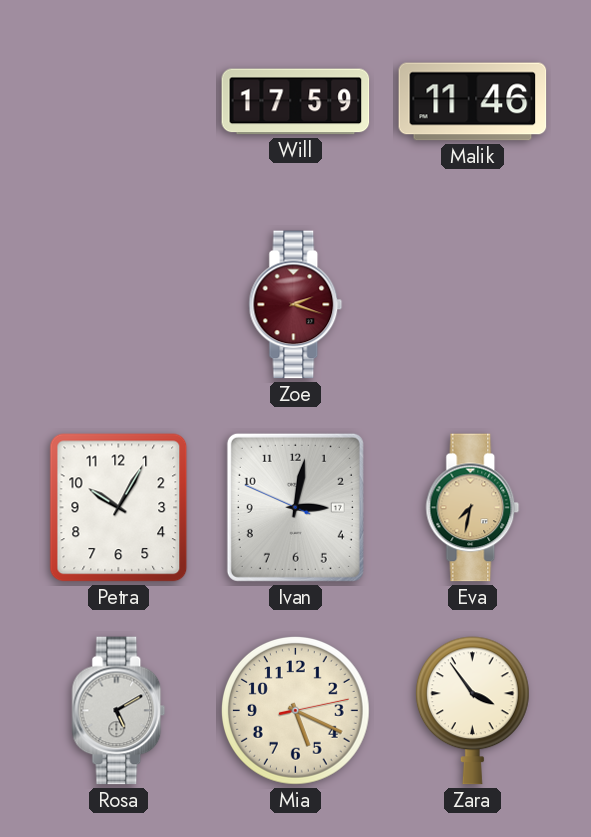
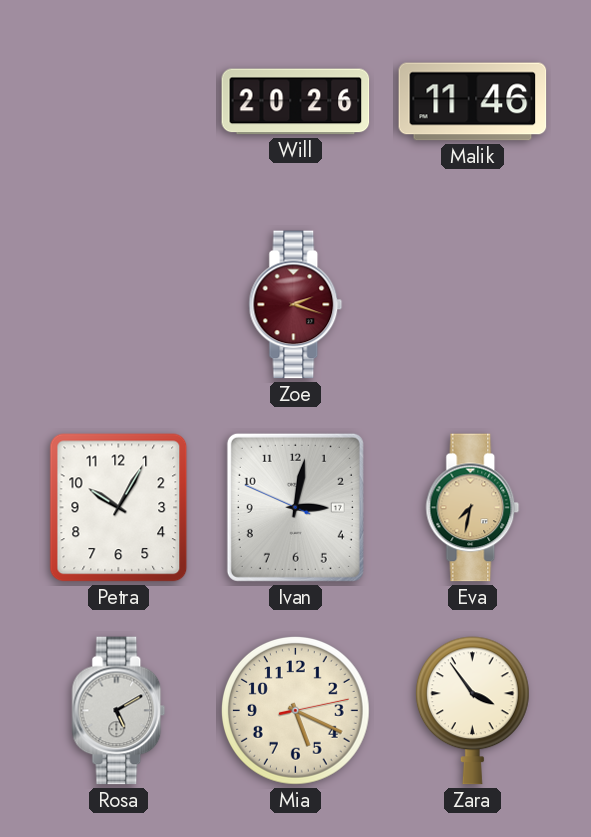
Will: 17:59 -> 20:26
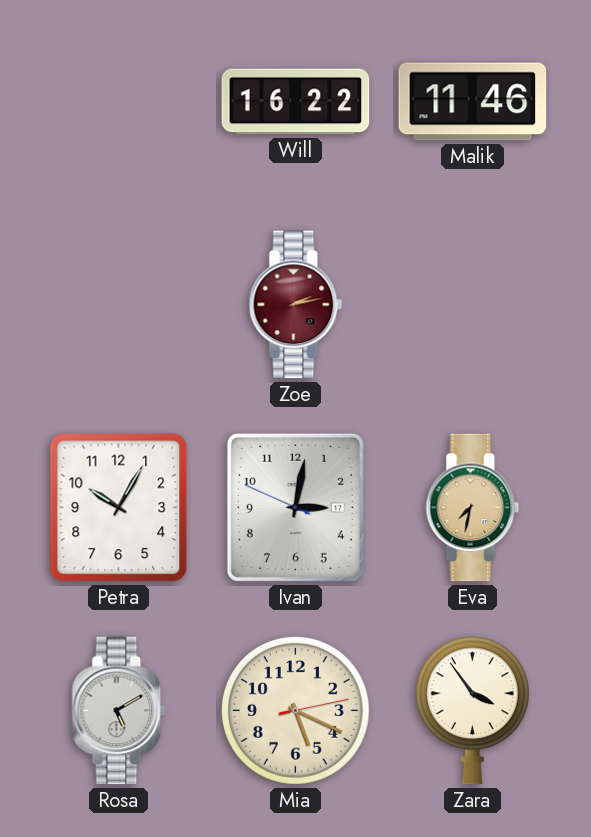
Will: 20:26 -> 16:22
Zoe: 2:18 -> 2:13
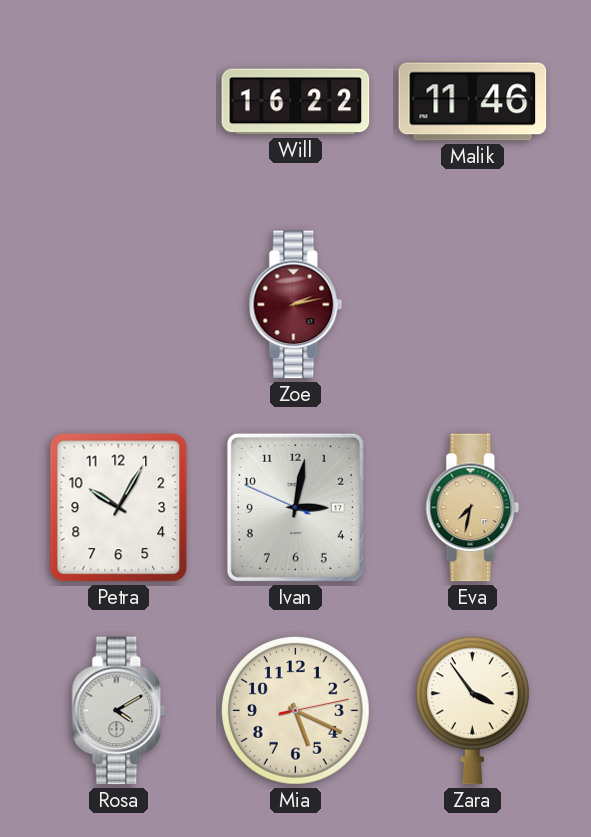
Rosa: 5:10 -> 4:10
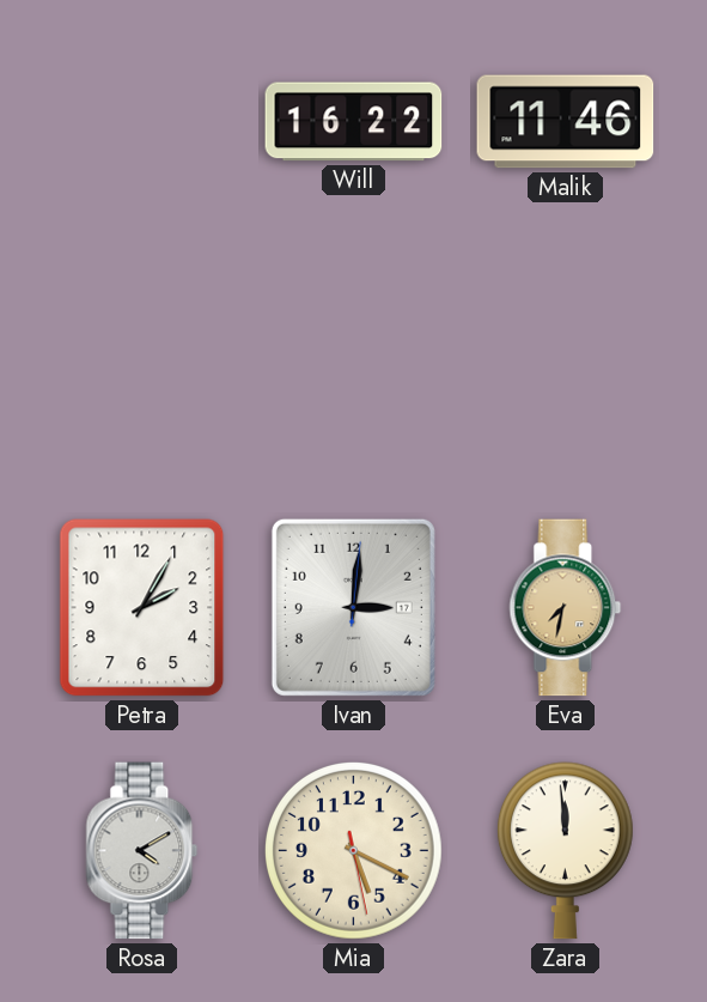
Zoe: 2:13 -> none
Petra: 10:05 -> 2:05
Ivan: 3:01:49 -> 3:01:01
Mia: 5:19:13 -> 5:19:28
Zara: 3:54 -> 11:59
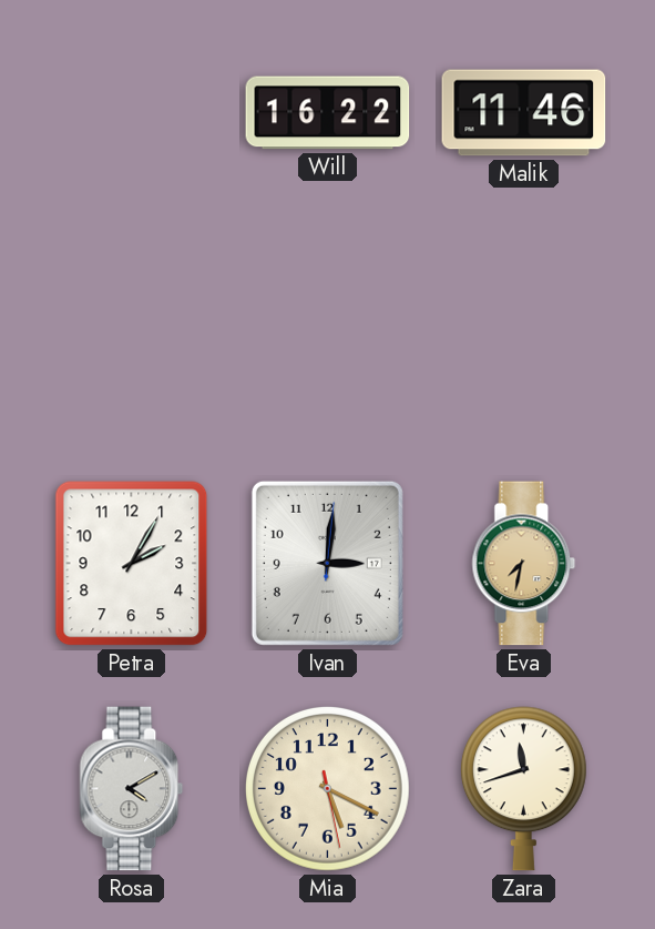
Zara: 11:59 -> 11:42
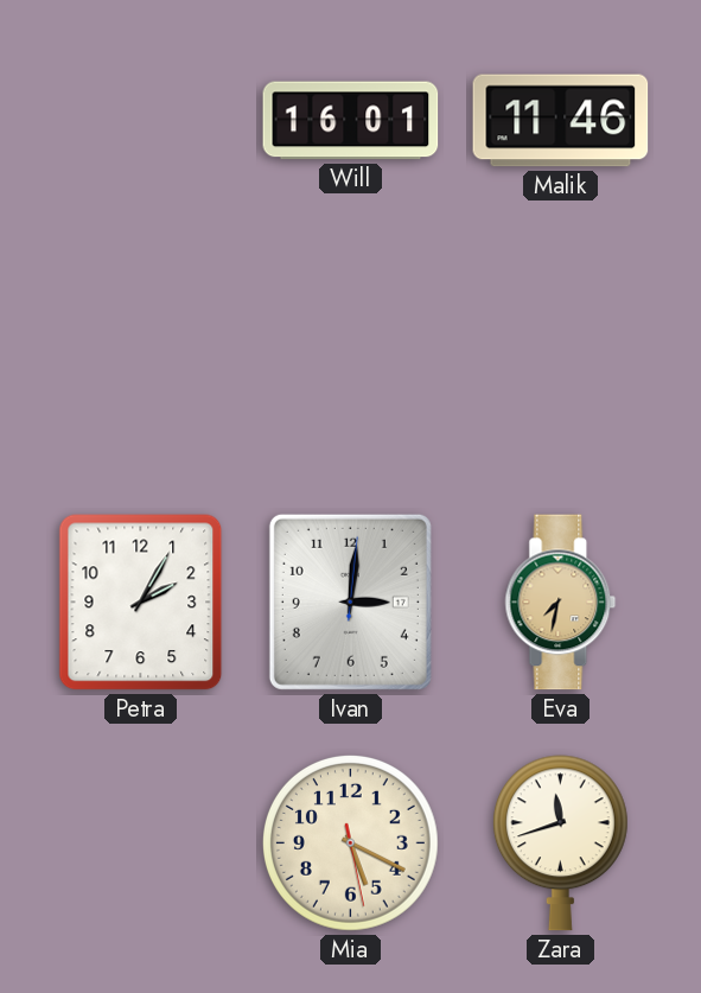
Will: 16:22 -> 16:01
Rosa: 4:10 -> none
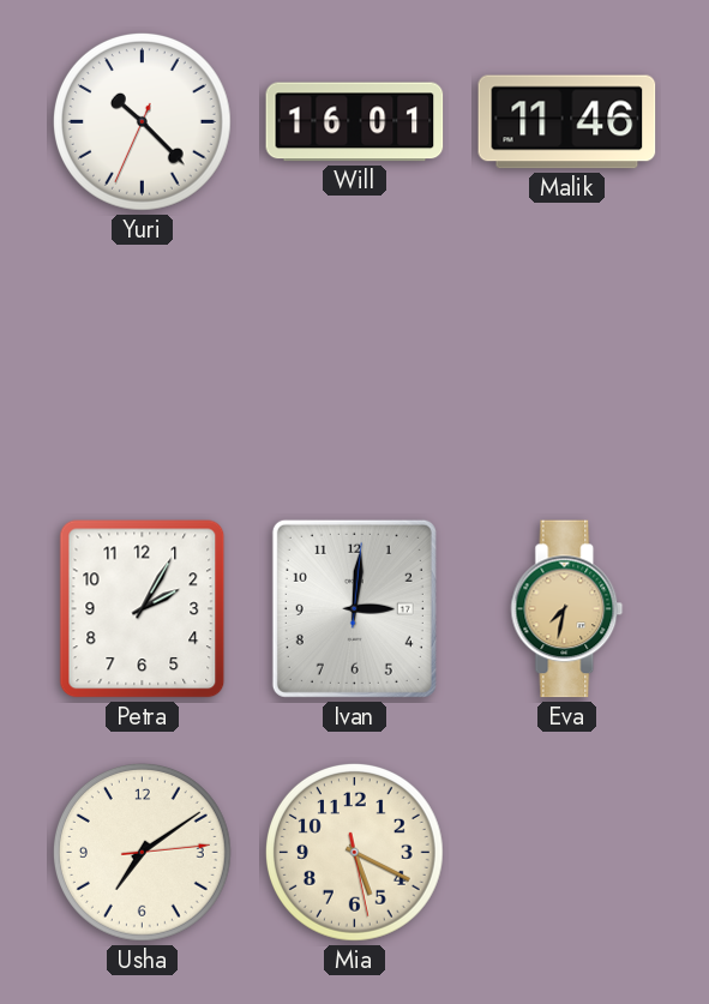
Yuri: none -> 10:22
Usha: none -> 7:09
Zara: 11:42 -> none
